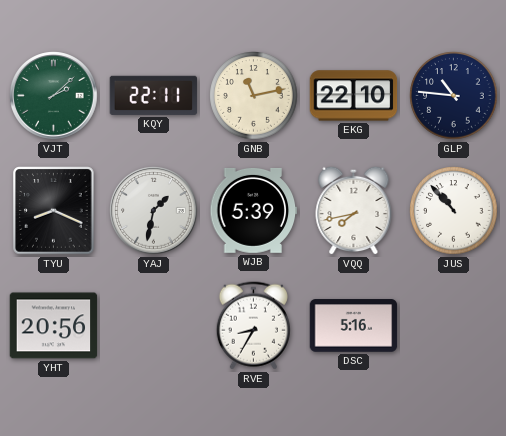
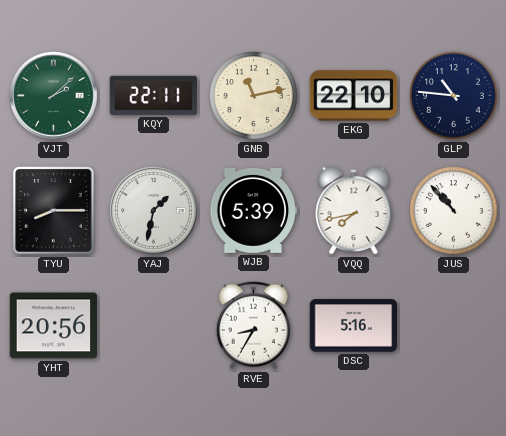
TYU: 8:19 -> 8:15
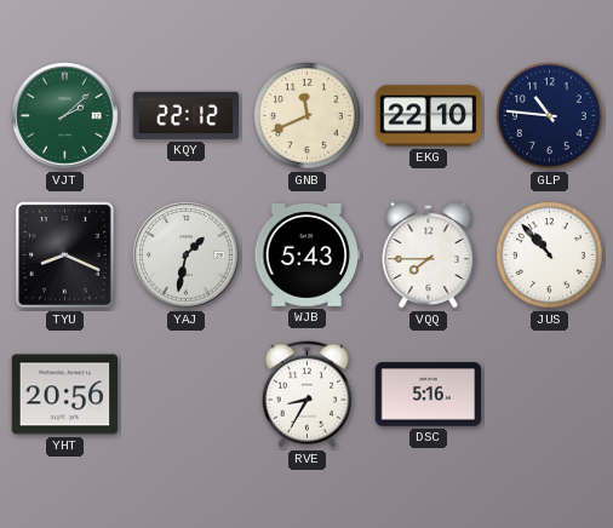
KQY: 22:11 -> 22:12
GNB: 11:13 -> 11:41
TYU: 8:15 -> 8:19
WJB: 5:39 -> 5:43
VQQ: 7:43 -> 7:45
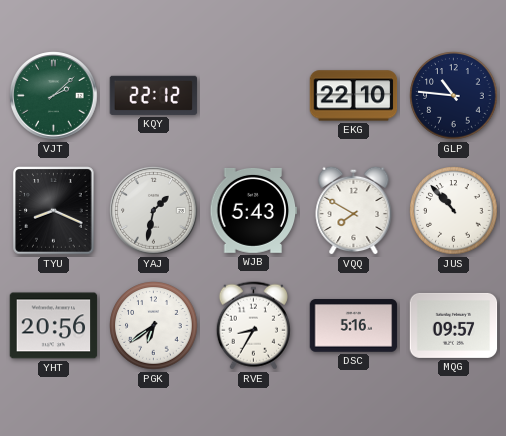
GNB: 11:41 -> none
VQQ: 7:45 -> 7:50
PGK: none -> 6:39
MQG: none -> 09:57
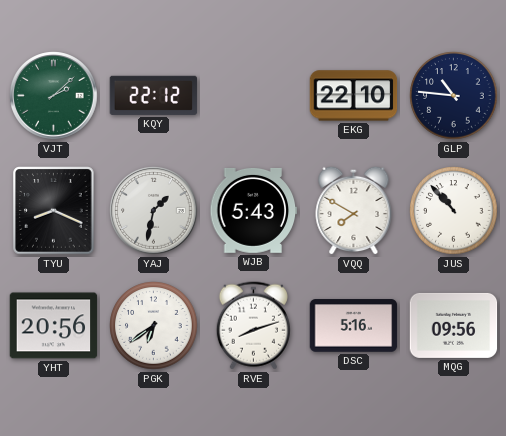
RVE: 8:35 -> 8:12
MQG: 09:57 -> 09:56
